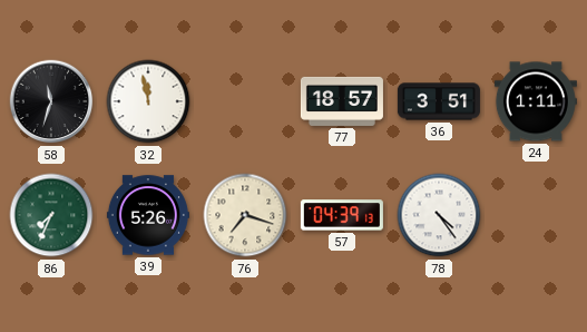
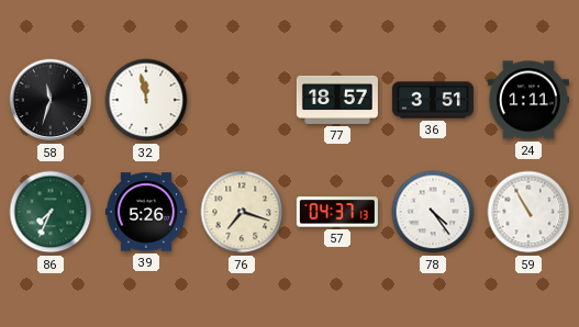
57: 04:39 -> 04:37
59: none -> 10:55
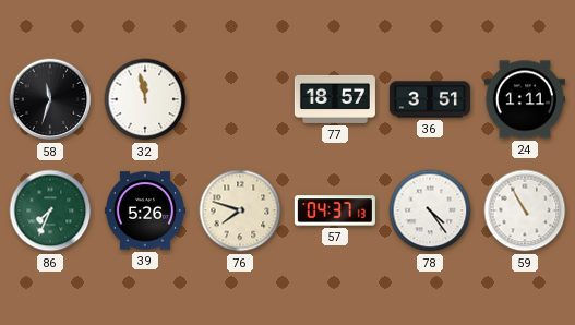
76: 7:18 -> 7:48
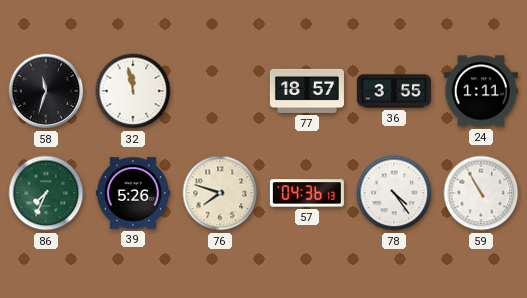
36: 3:51 -> 3:55
57: 04:37 -> 04:36
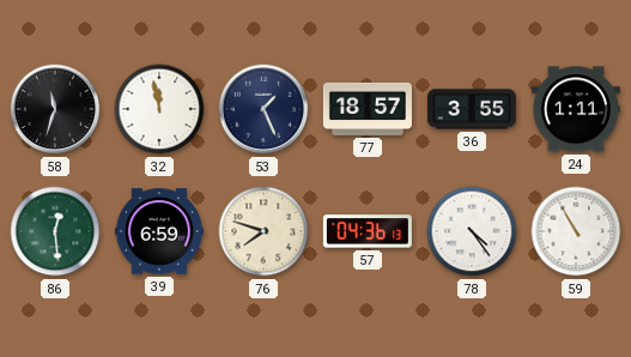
53: none -> 1:26
86: 7:34 -> 12:29
39: 5:26 -> 6:59
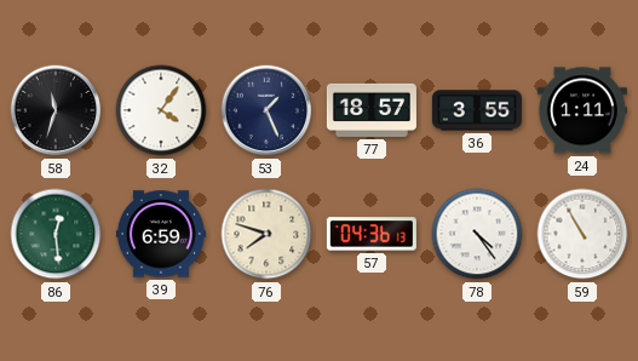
32: 11:58 -> 4:06
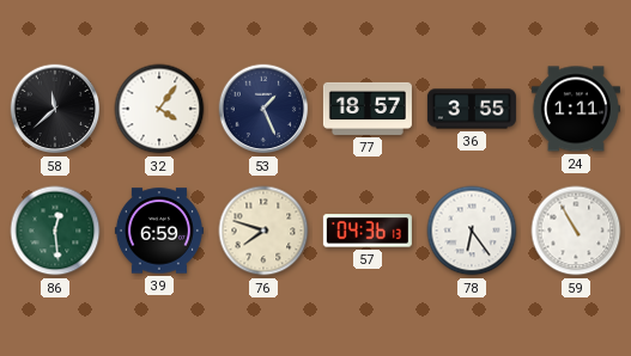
58: 11:33 -> 11:38
78: 4:24 -> 6:24
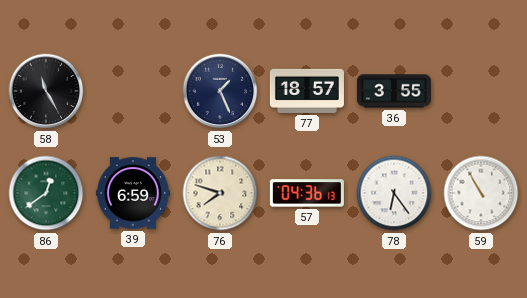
58: 11:38 -> 11:25
32: 4:06 -> none
24: 1:11 -> none
86: 12:29 -> 12:39
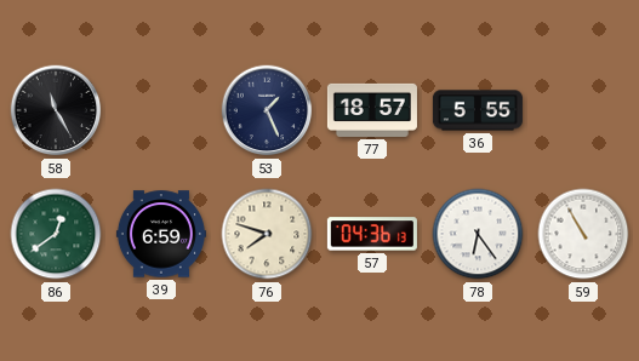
36: 3:55 -> 5:55
